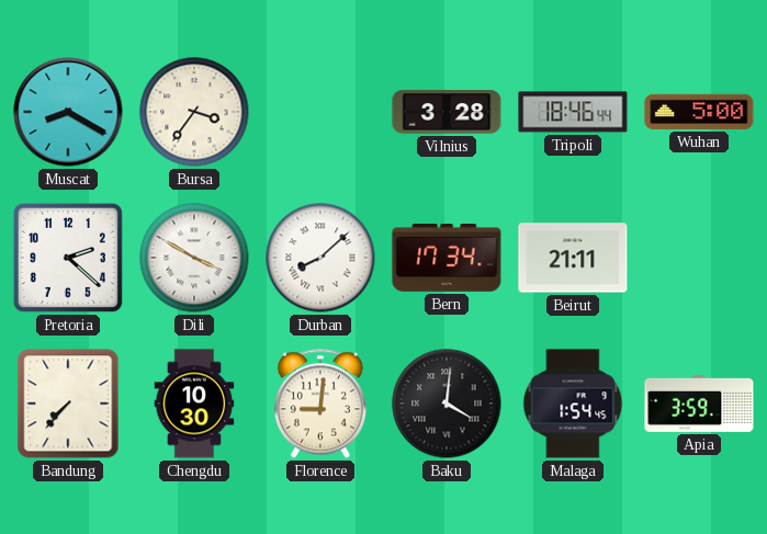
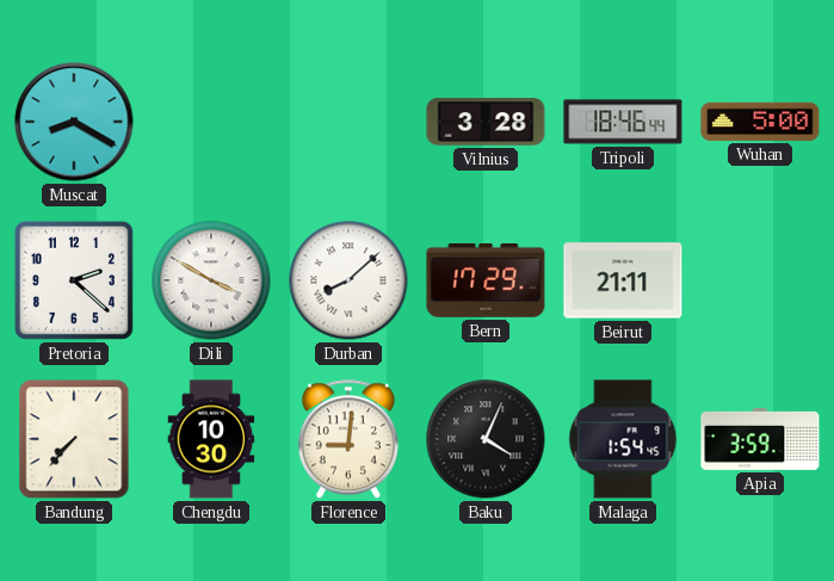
Bursa: 3:36 -> none
Bern: 17:34 -> 17:29
Baku: 4:01 -> 4:04
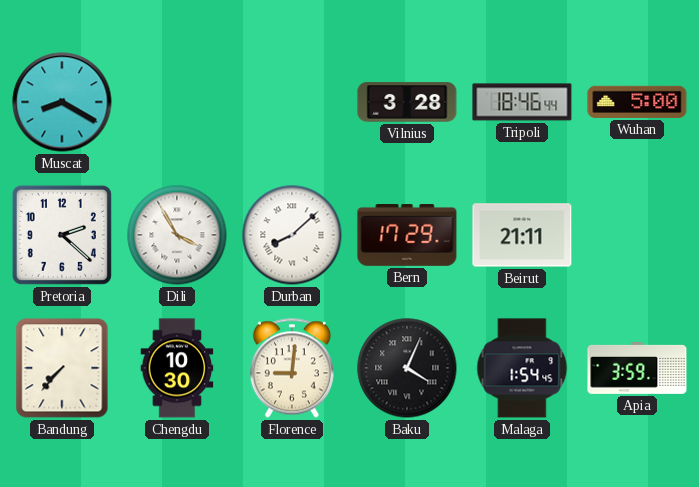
Dili: 3:50 -> 3:55
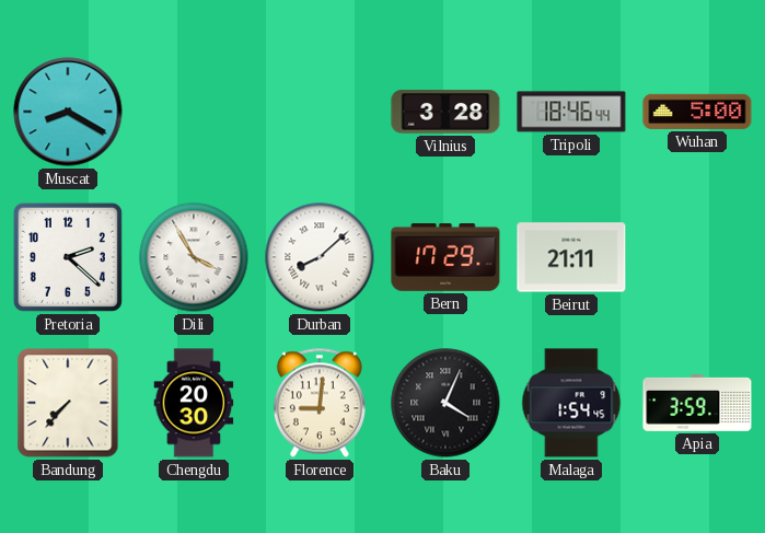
Chengdu: 10:30 -> 20:30
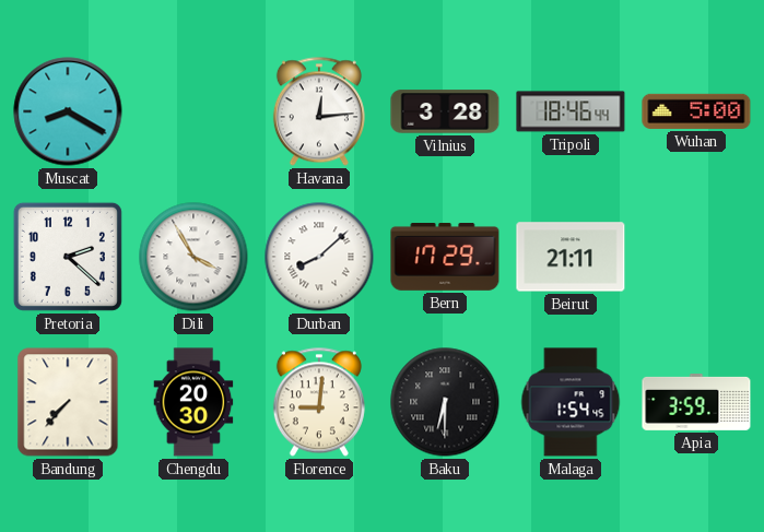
Havana: none -> 12:14
Baku: 4:04 -> 6:30
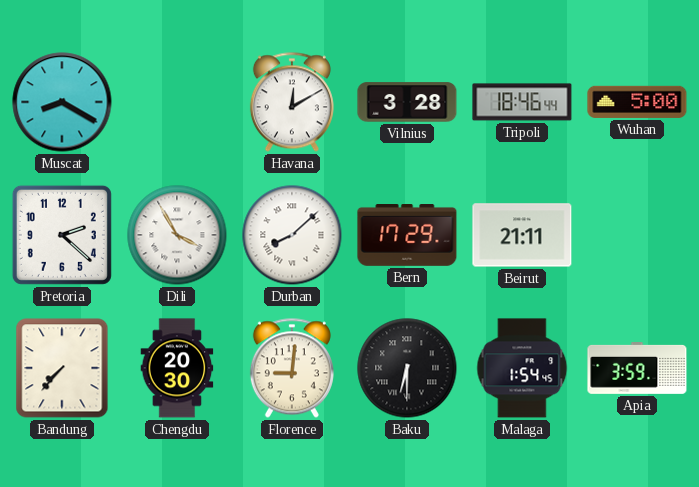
Havana: 12:14 -> 12:10
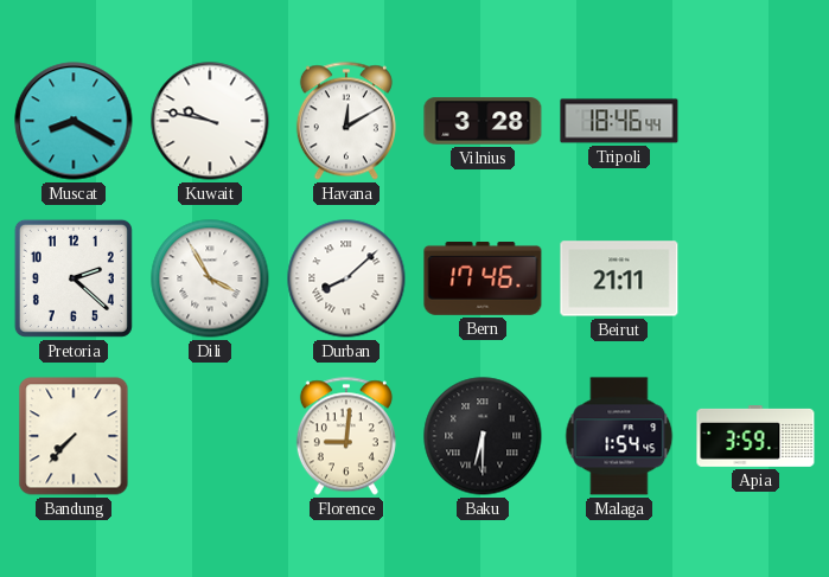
Kuwait: none -> 9:47
Wuhan: 5:00 -> none
Bern: 17:29 -> 17:46
Chengdu: 20:30 -> none
